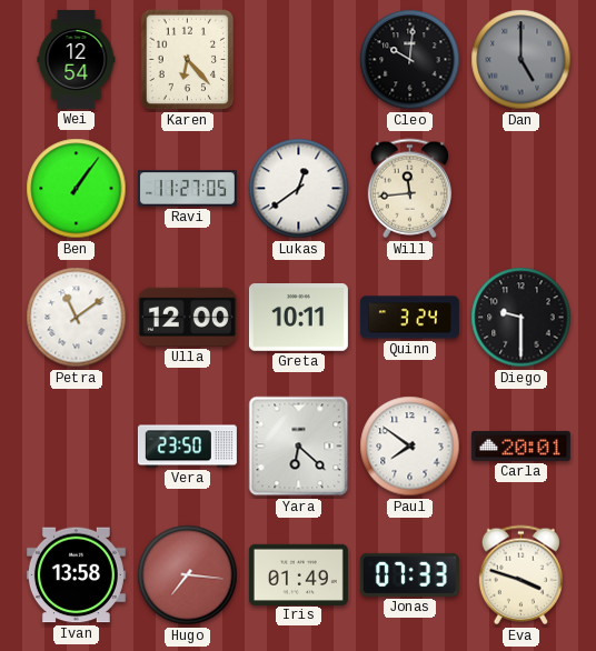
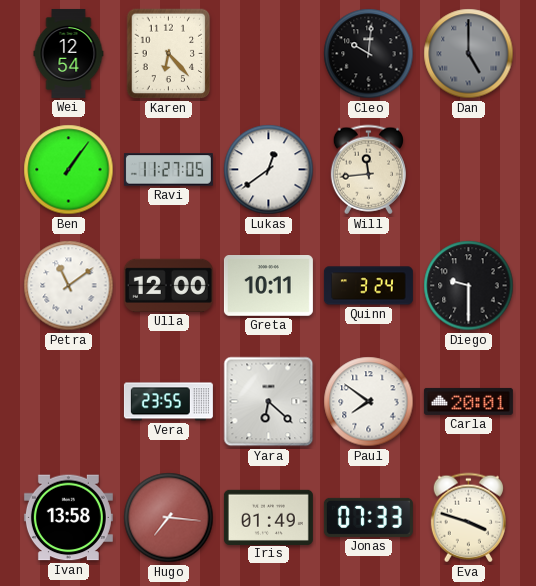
Vera: 23:50 -> 23:55
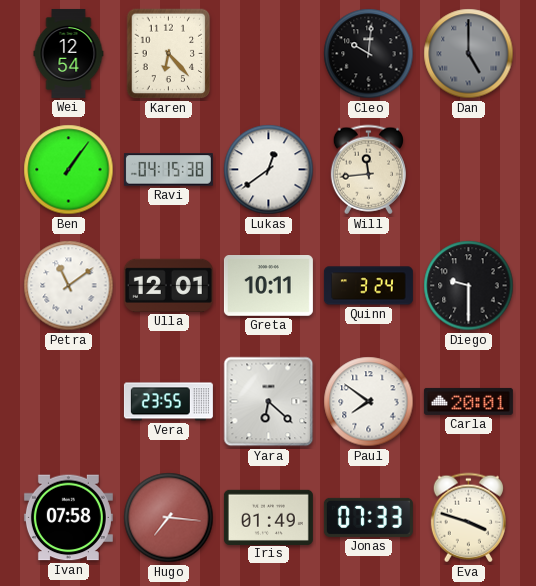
Ravi: 11:27 -> 04:15
Ulla: 12:00 -> 12:01
Ivan: 13:58 -> 07:58
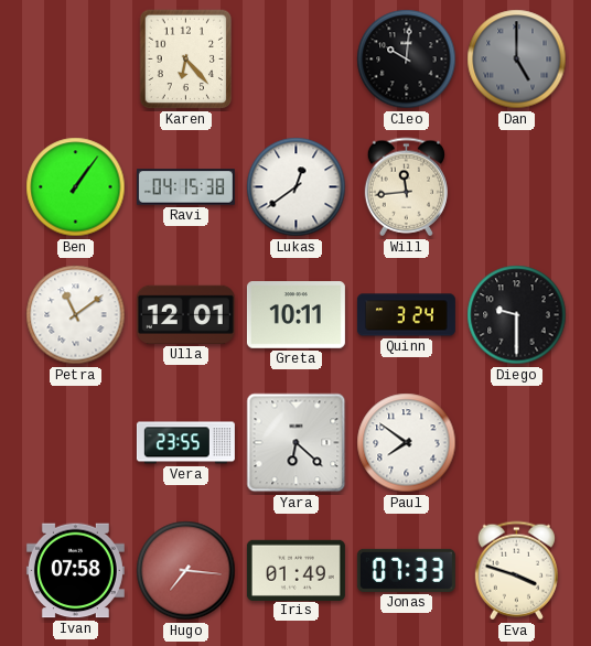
Wei: 12:54 -> none
Carla: 20:01 -> none
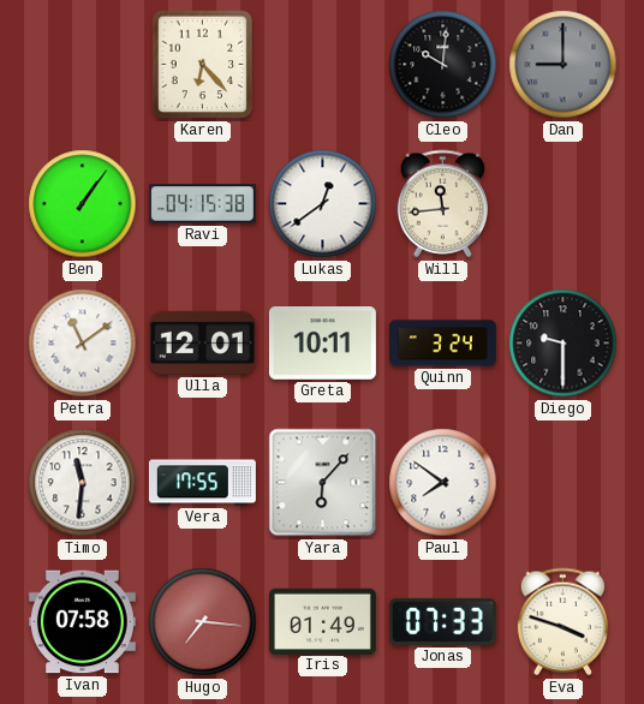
Dan: 5:00 -> 9:00
Timo: none -> 11:31
Vera: 23:55 -> 17:55
Yara: 6:22 -> 6:07
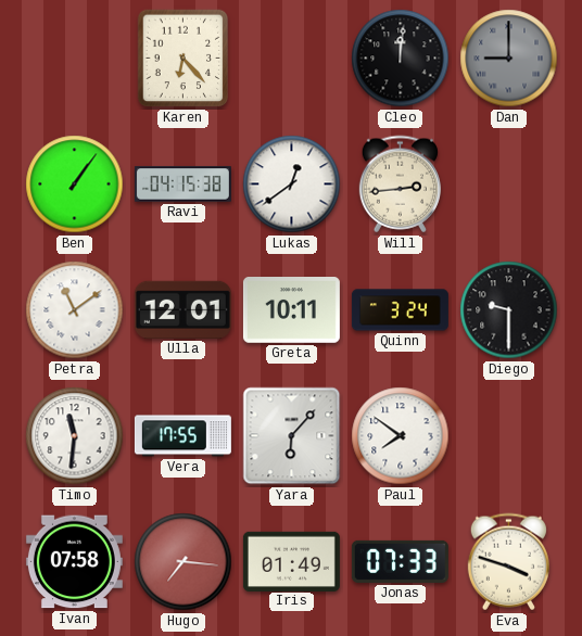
Cleo: 10:01 -> 12:01
Will: 11:44 -> 2:44
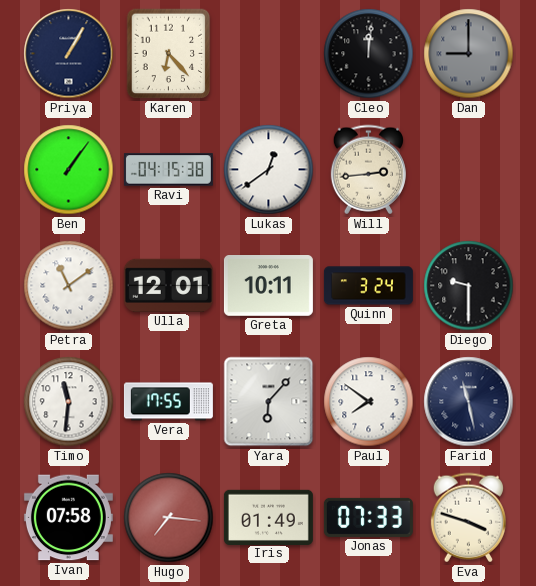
Priya: none -> 1:05
Farid: none -> 11:28
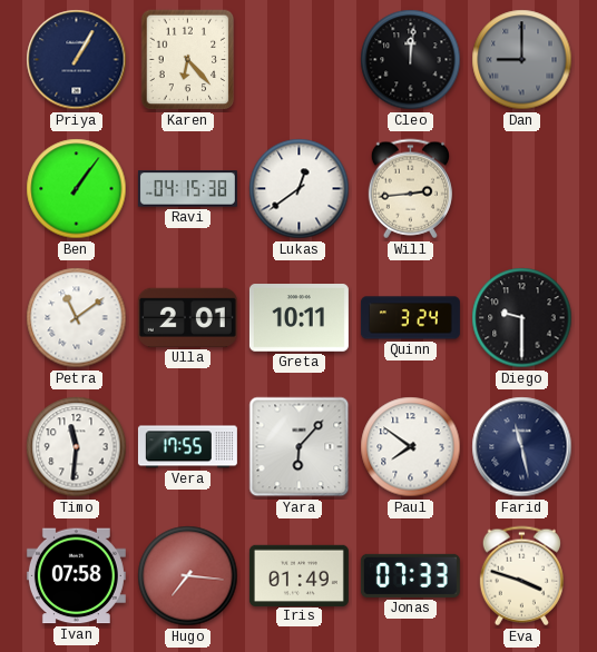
Ulla: 12:01 -> 2:01
